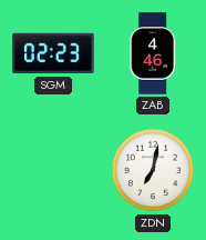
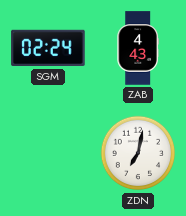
SGM: 02:23 -> 02:24
ZAB: 4:46 -> 4:43
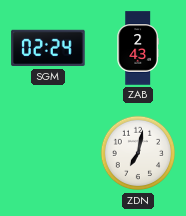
ZAB: 4:43 -> 2:43
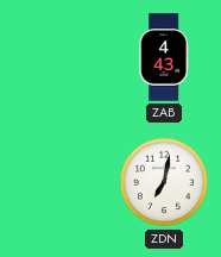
SGM: 02:24 -> none
ZAB: 2:43 -> 4:43
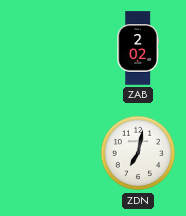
ZAB: 4:43 -> 2:02
